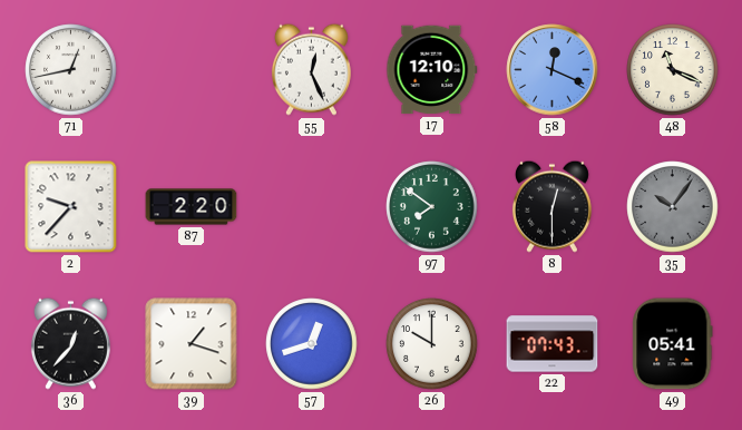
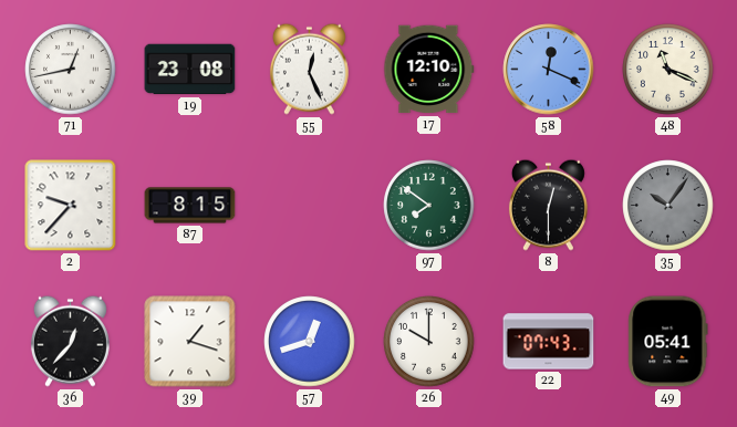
19: none -> 23:08
87: 2:20 -> 8:15
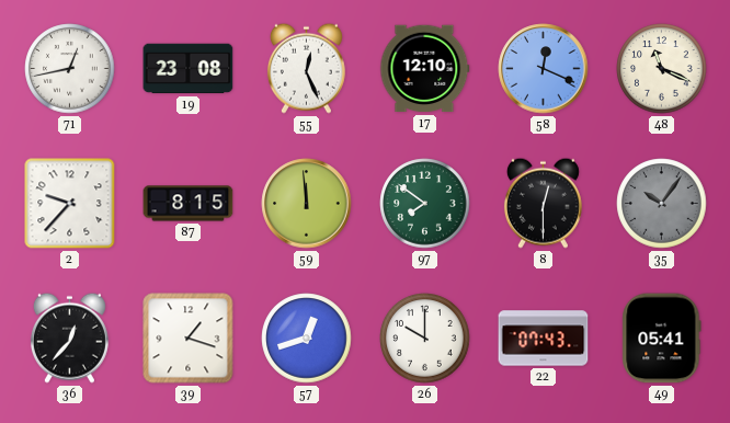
59: none -> 11:59
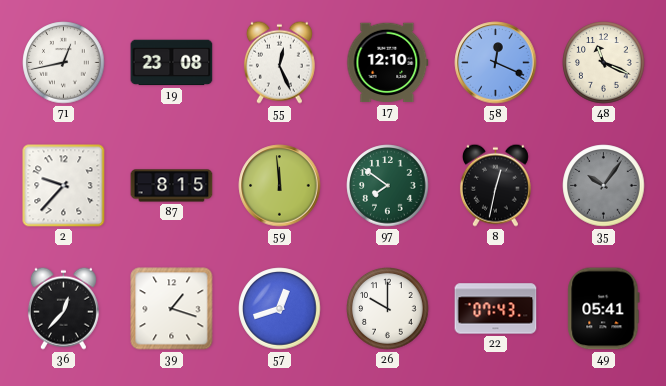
8: 12:30 -> 12:32
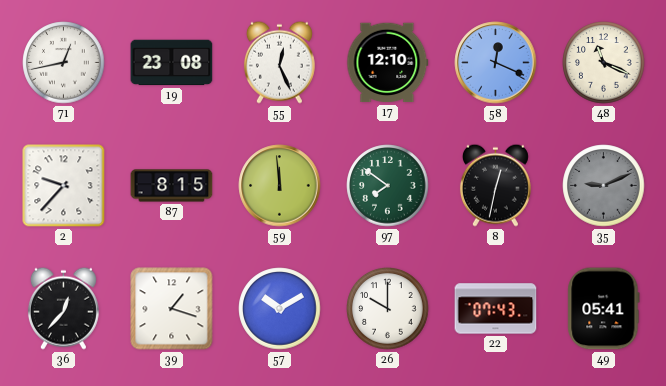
35: 10:06 -> 9:11
57: 12:42 -> 10:10
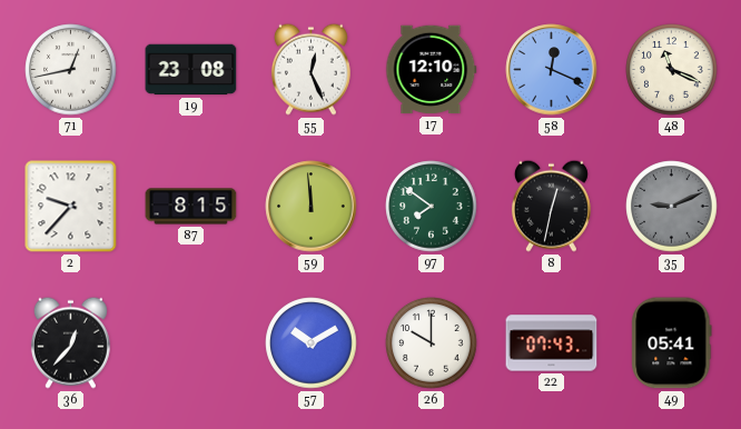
39: 1:18 -> none
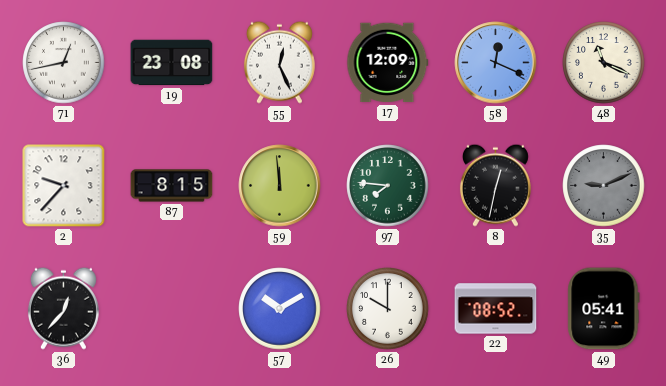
17: 12:10 -> 12:09
97: 7:51 -> 7:46
22: 07:43 -> 08:52
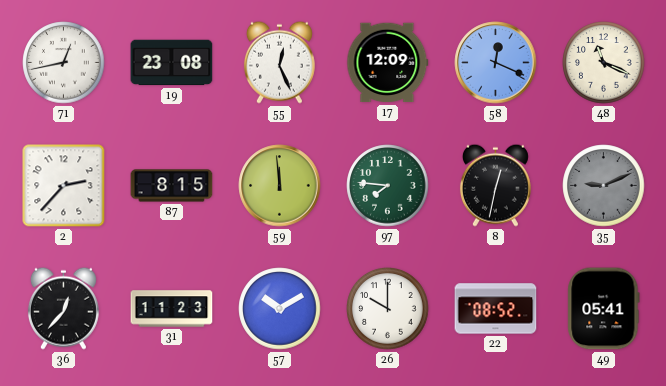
2: 9:37 -> 2:37
31: none -> 11:23
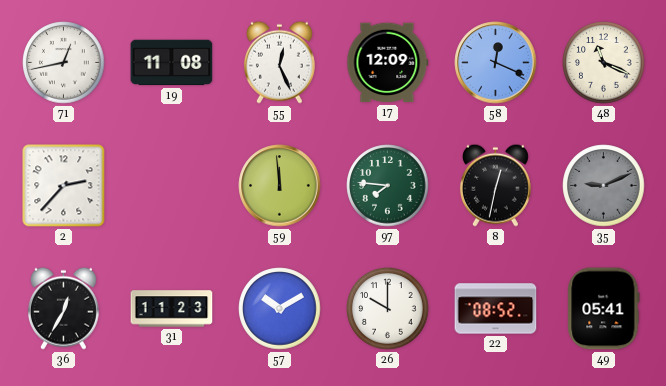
19: 23:08 -> 11:08
87: 8:15 -> none
36: 12:37 -> 12:35
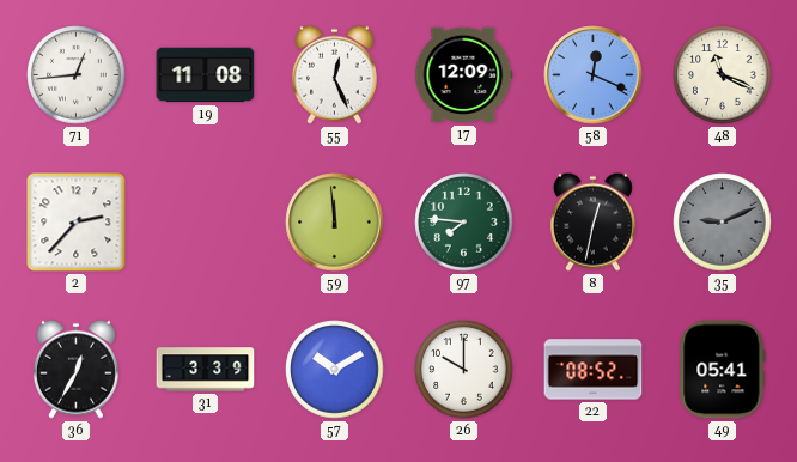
71: 12:43 -> 12:44
31: 11:23 -> 3:39
